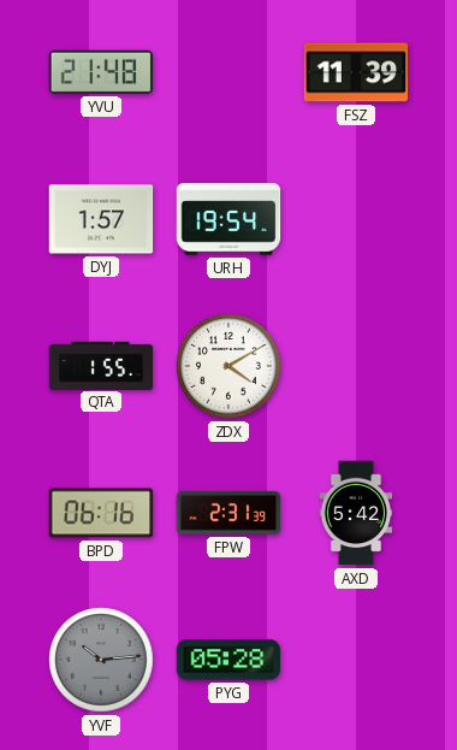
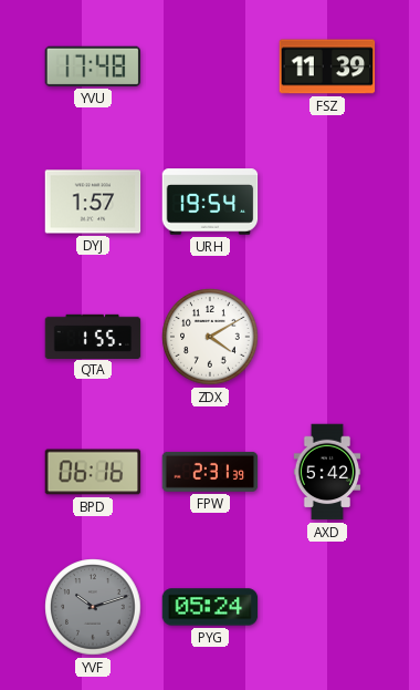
YVU: 21:48 -> 17:48
YVF: 10:14 -> 10:12
PYG: 05:28 -> 05:24
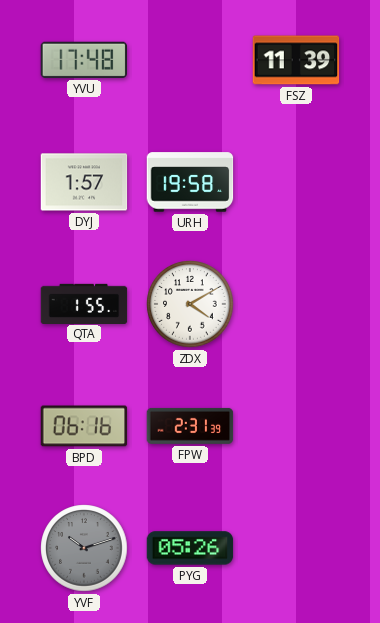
URH: 19:54 -> 19:58
AXD: 5:42 -> none
PYG: 05:24 -> 05:26
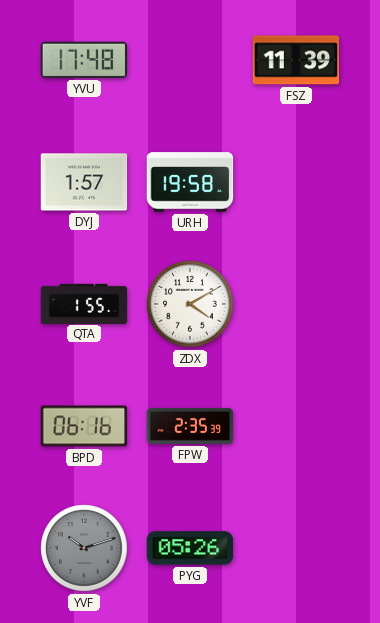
FPW: 2:31 -> 2:35
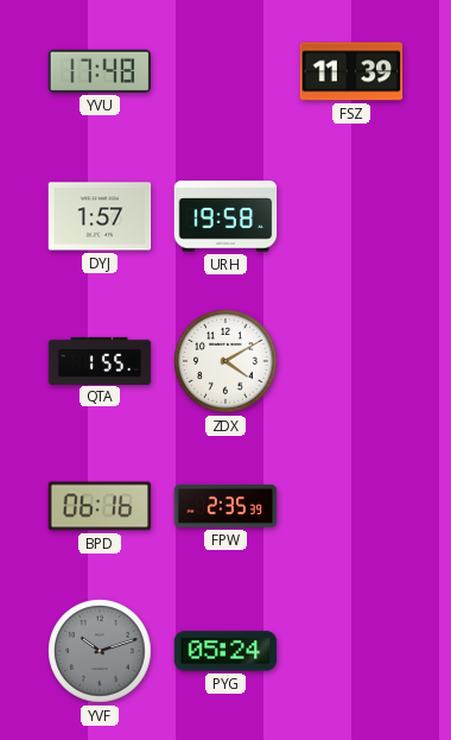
PYG: 05:26 -> 05:24
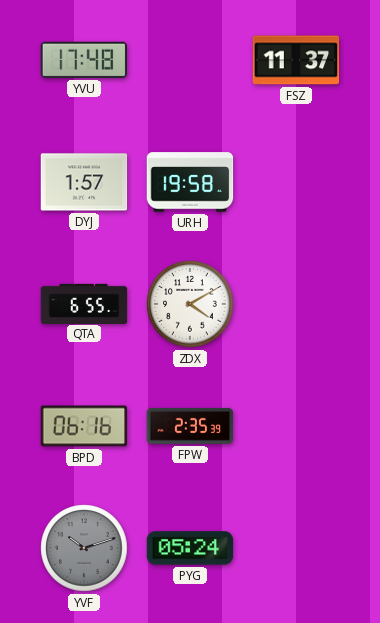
FSZ: 11:39 -> 11:37
QTA: 1:55 -> 6:55
